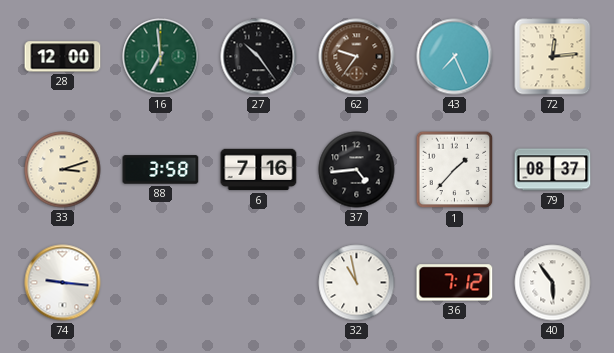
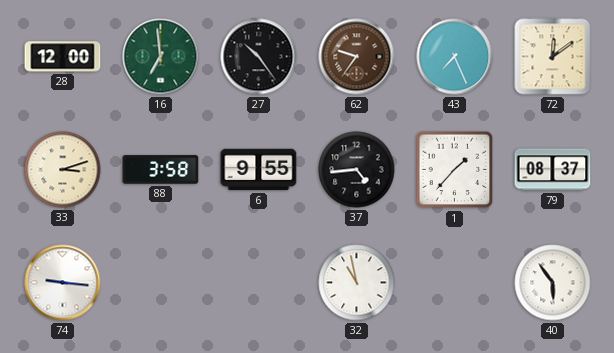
72: 12:14 -> 12:09
6: 7:16 -> 9:55
36: 7:12 -> none
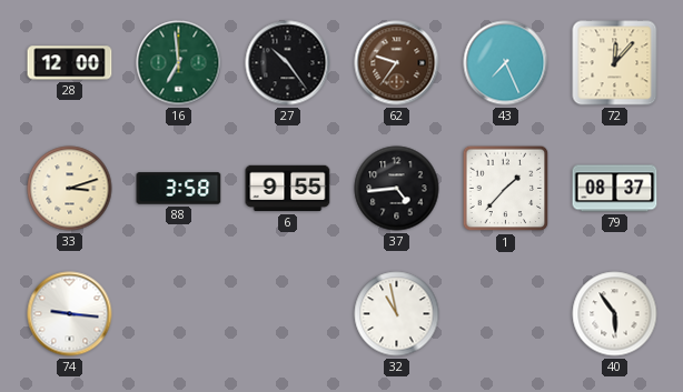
72: 12:09 -> 12:07
